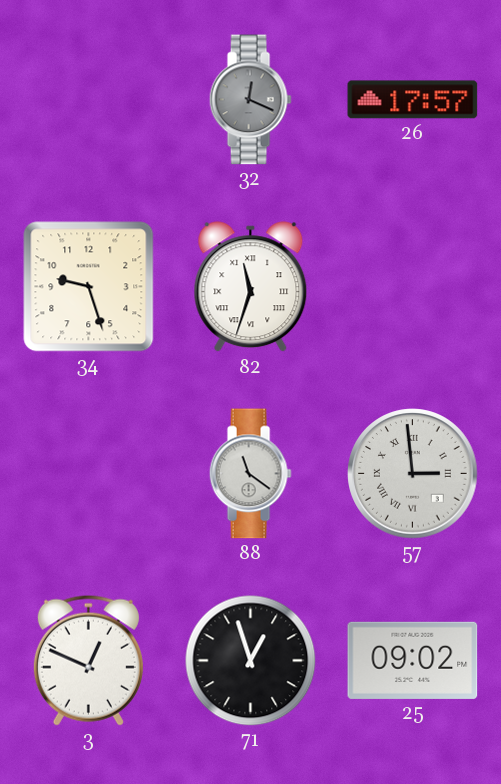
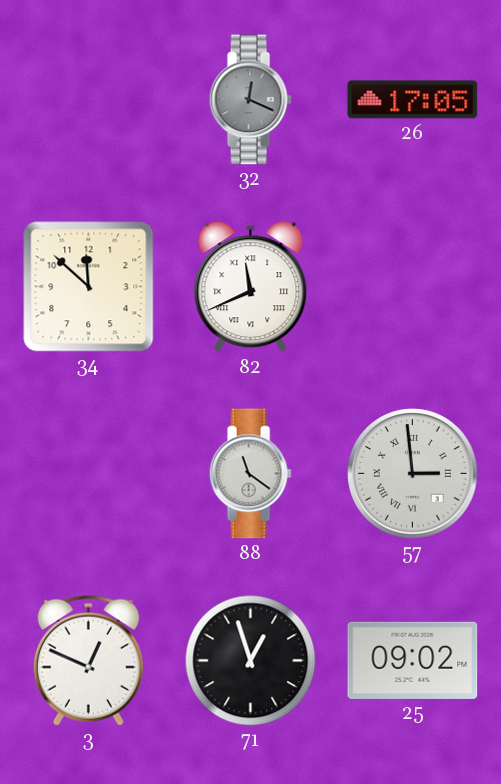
26: 17:57 -> 17:05
34: 9:27 -> 11:52
82: 11:33 -> 11:41
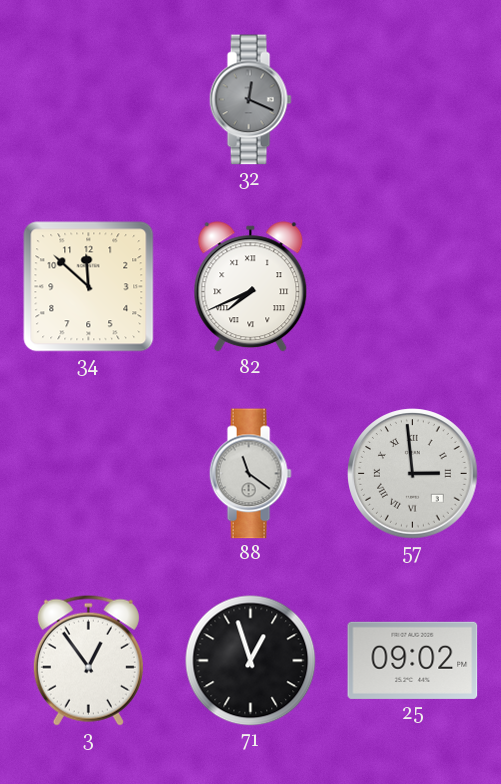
26: 17:05 -> none
82: 11:41 -> 7:41
3: 12:49 -> 12:54
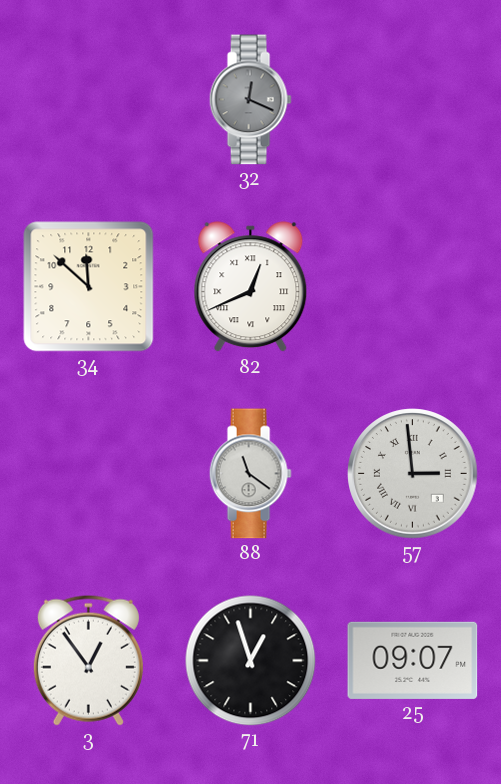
82: 7:41 -> 12:41
25: 09:02 -> 09:07
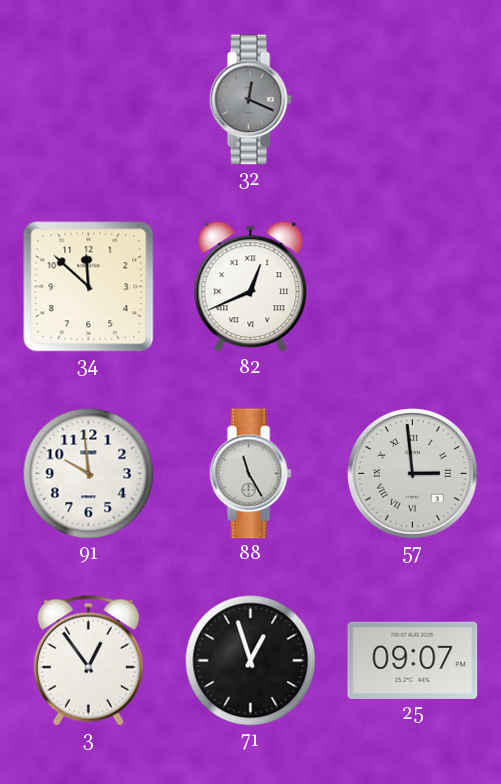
91: none -> 9:59
88: 11:21 -> 11:25
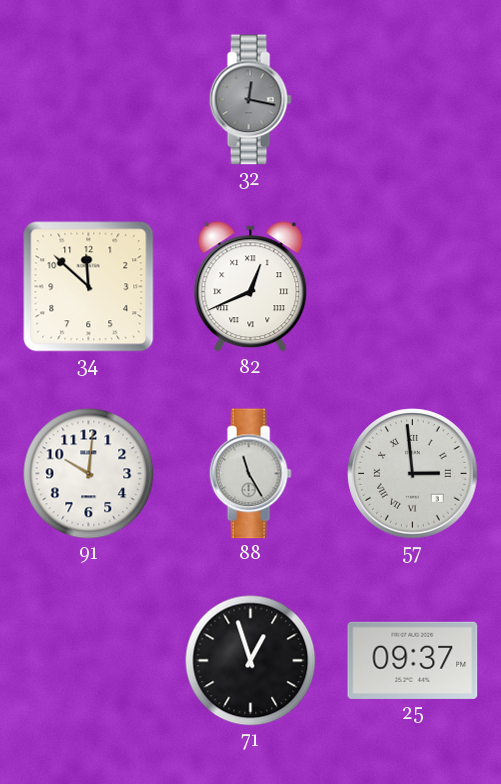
32: 12:19 -> 12:17
91: 9:59 -> 10:01
3: 12:54 -> none
25: 09:07 -> 09:37
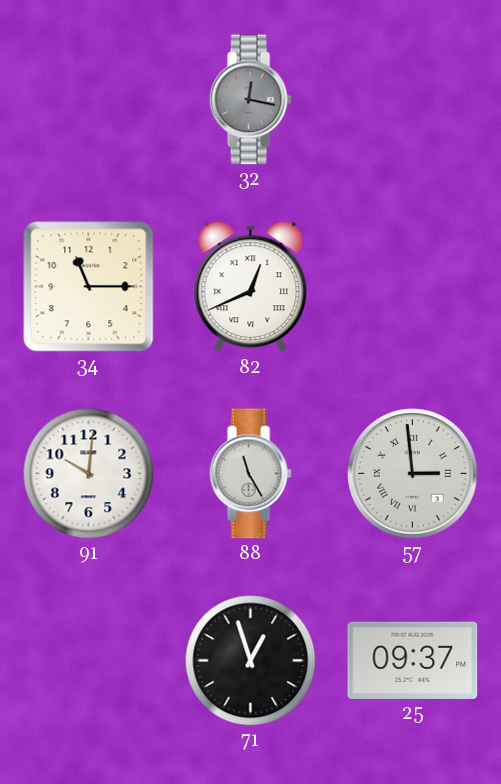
34: 11:52 -> 11:15
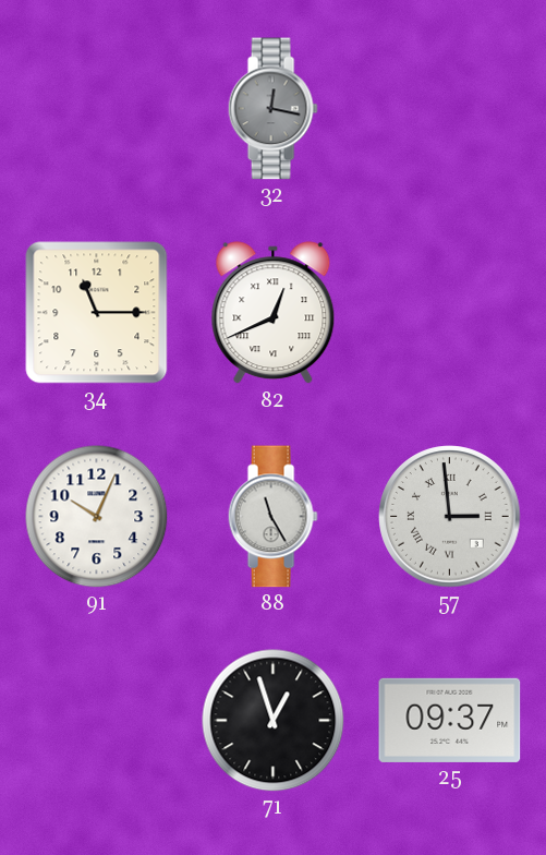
91: 10:01 -> 10:04
